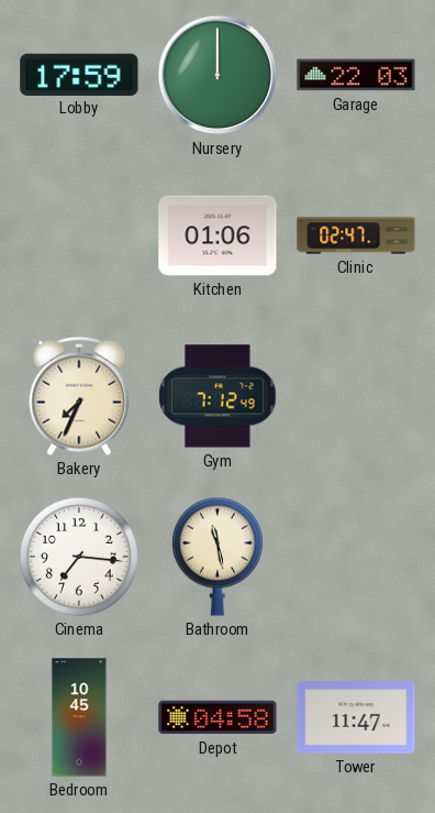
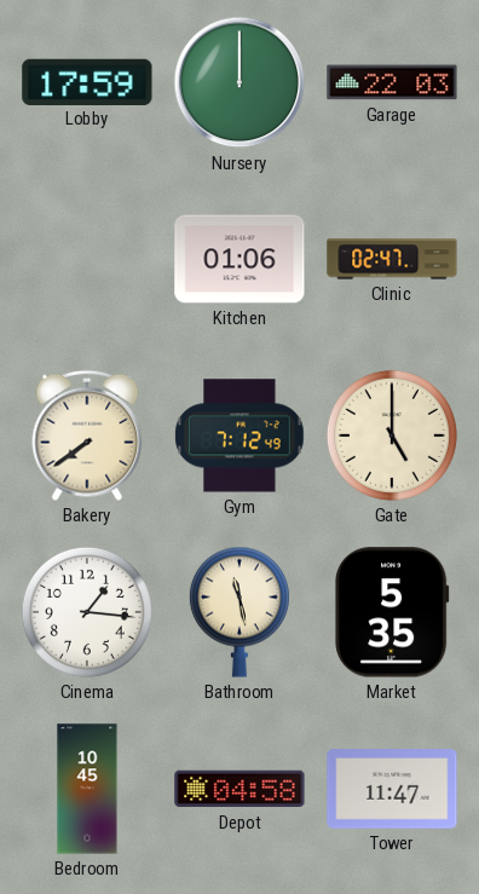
Bakery: 7:34 -> 7:39
Gate: none -> 5:00
Cinema: 7:16 -> 1:16
Market: none -> 5:35
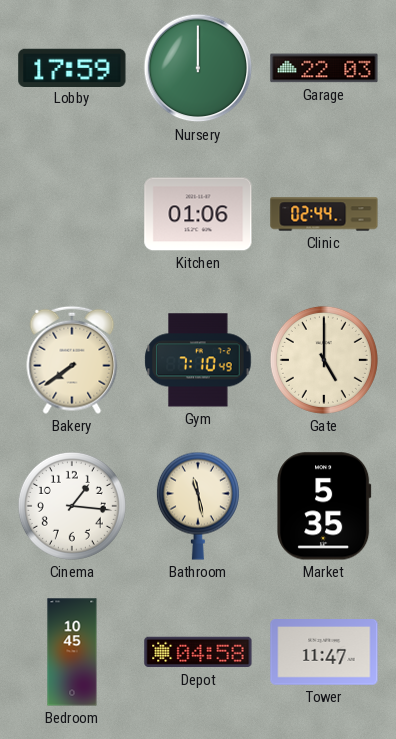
Clinic: 02:47 -> 02:44
Gym: 7:12 -> 7:10
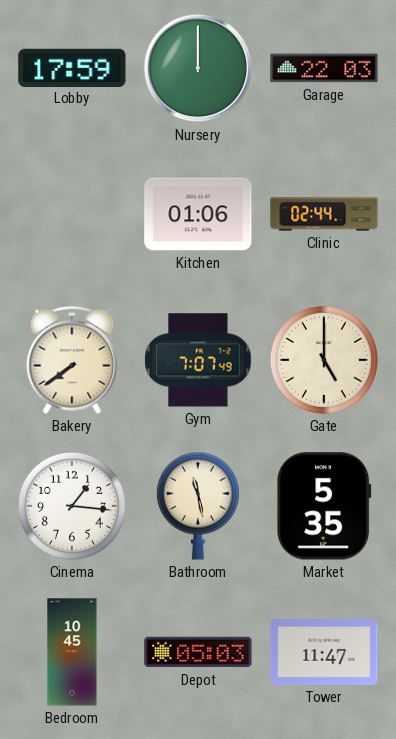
Gym: 7:10 -> 7:07
Depot: 04:58 -> 05:03
